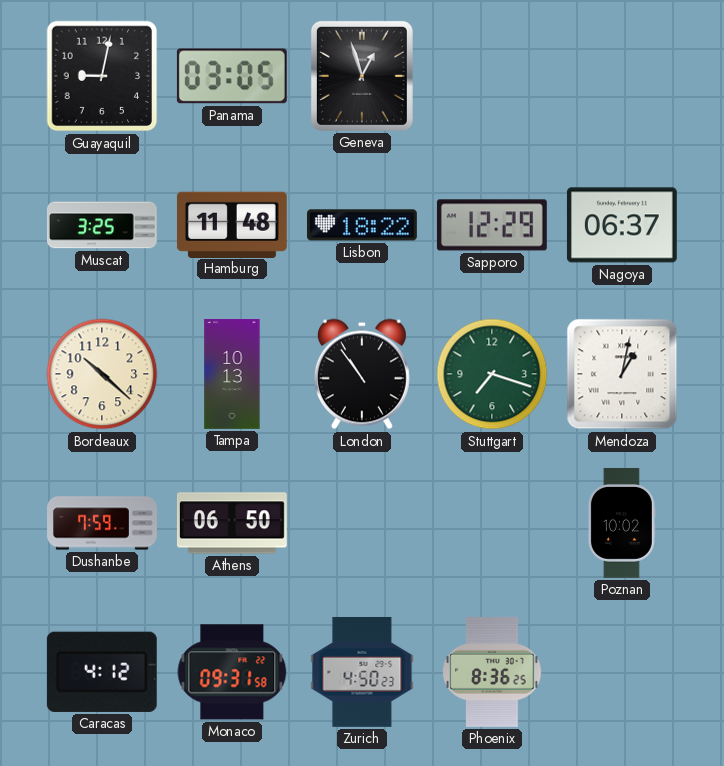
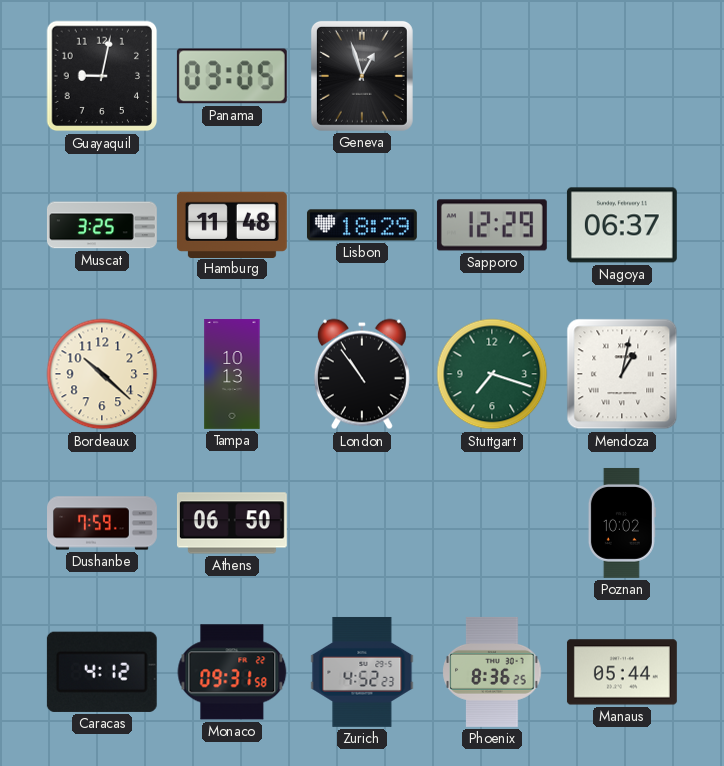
Lisbon: 18:22 -> 18:29
Zurich: 4:50 -> 4:52
Manaus: none -> 05:44
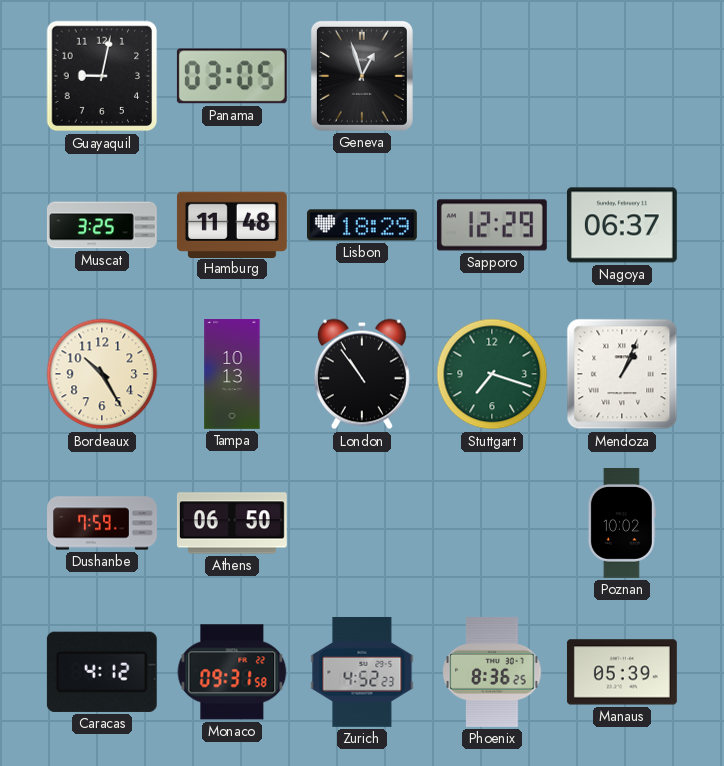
Bordeaux: 10:22 -> 10:25
Mendoza: 1:02 -> 1:04
Manaus: 05:44 -> 05:39
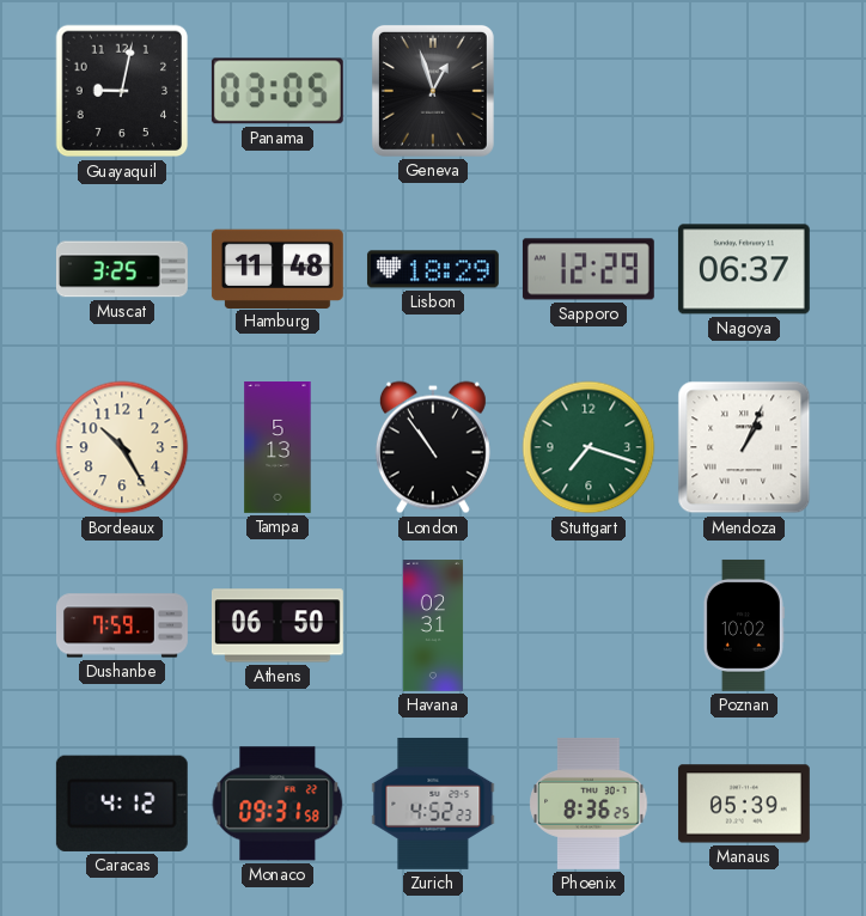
Tampa: 10:13 -> 5:13
Havana: none -> 02:31
